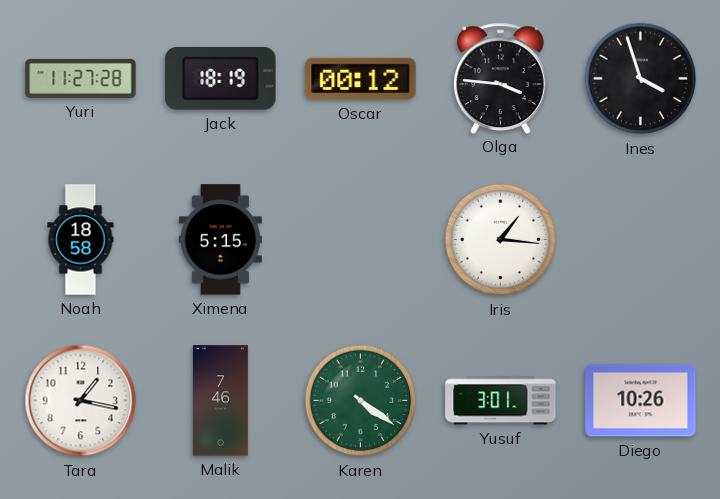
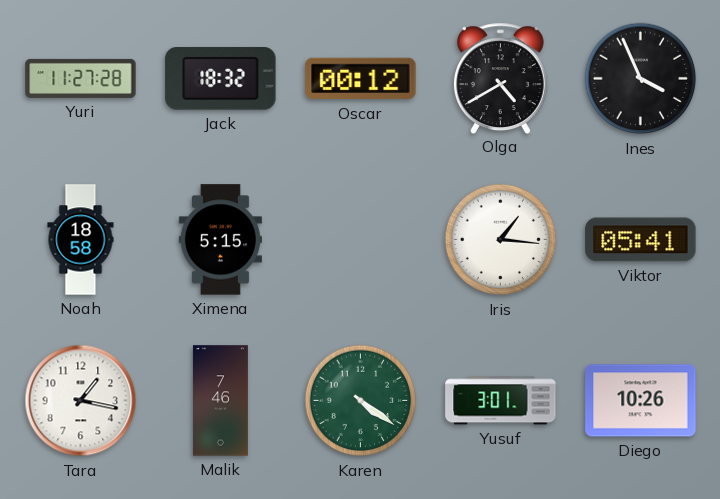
Jack: 18:19 -> 18:32
Olga: 3:46 -> 4:40
Ines: 3:57 -> 3:56
Viktor: none -> 05:41
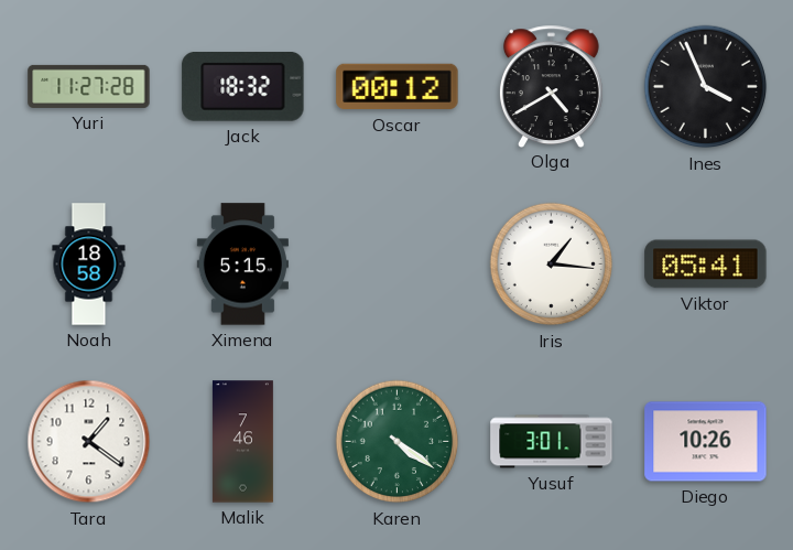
Tara: 1:17 -> 1:21
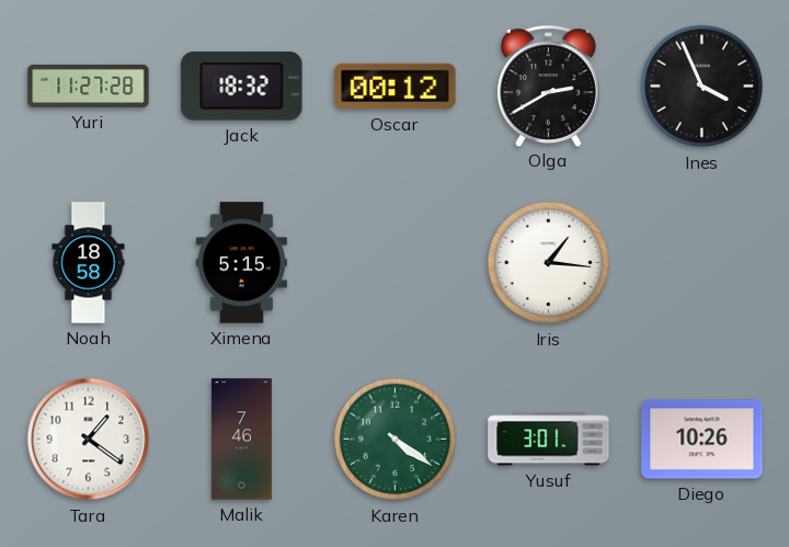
Olga: 4:40 -> 2:40
Viktor: 05:41 -> none
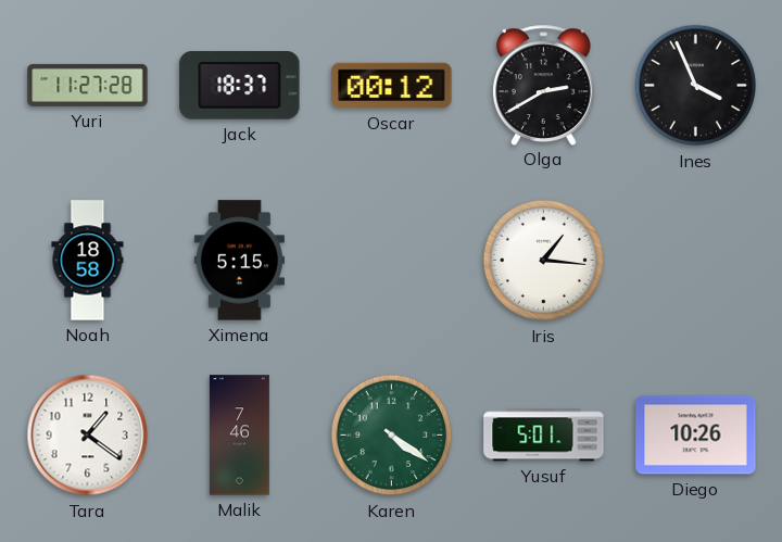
Jack: 18:32 -> 18:37
Yusuf: 3:01 -> 5:01
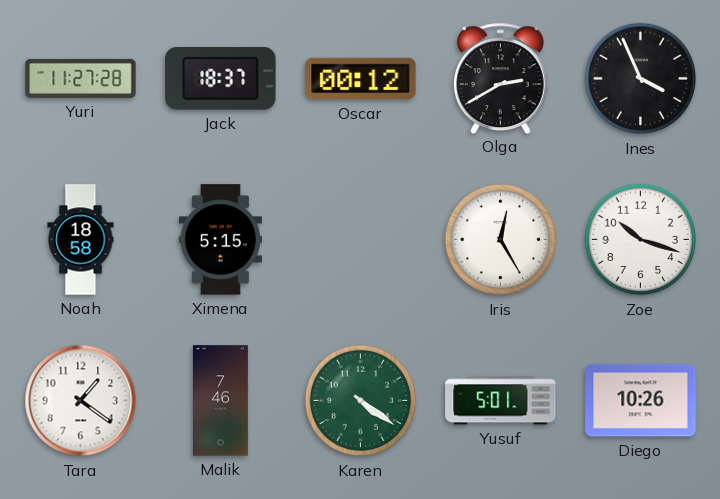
Iris: 1:16 -> 12:25
Zoe: none -> 10:18
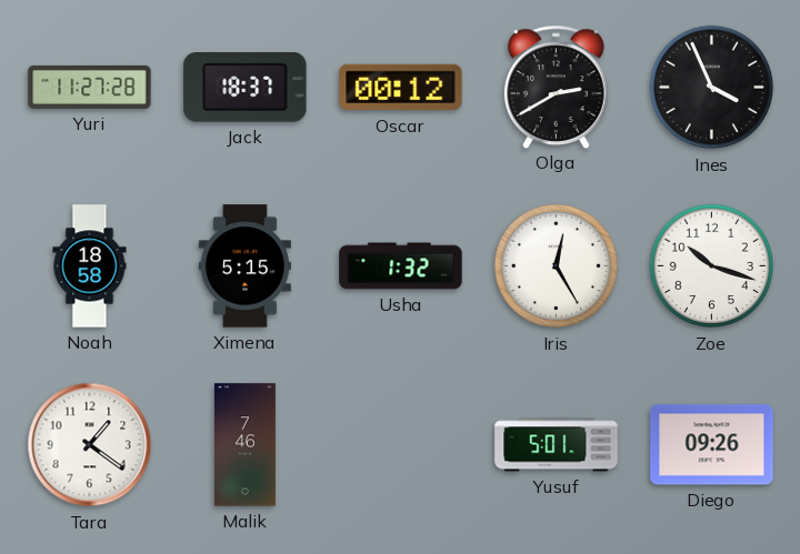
Usha: none -> 1:32
Karen: 4:21 -> none
Diego: 10:26 -> 09:26
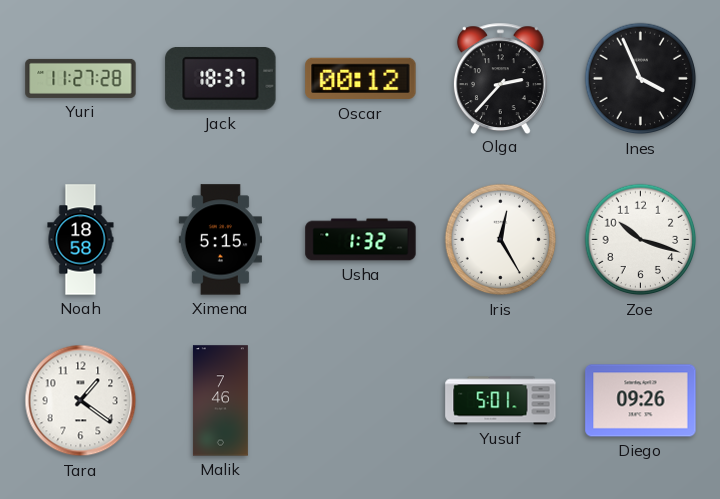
Olga: 2:40 -> 2:37
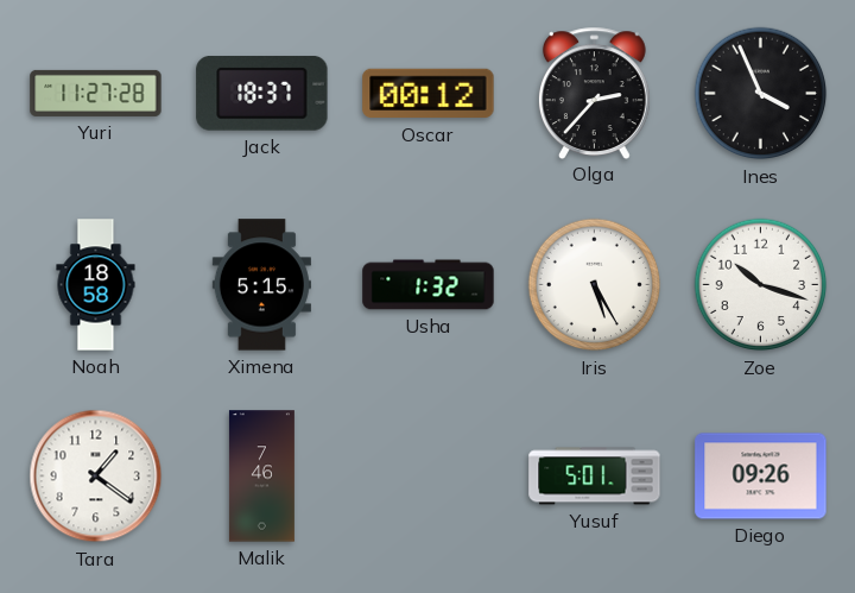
Iris: 12:25 -> 5:25
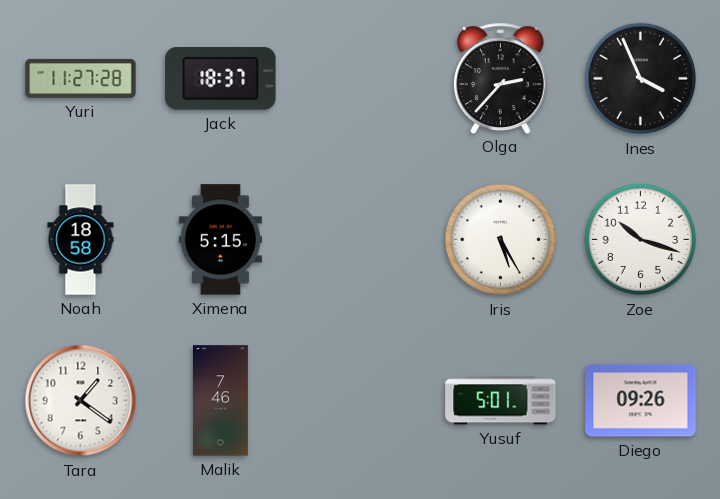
Oscar: 00:12 -> none
Usha: 1:32 -> none
